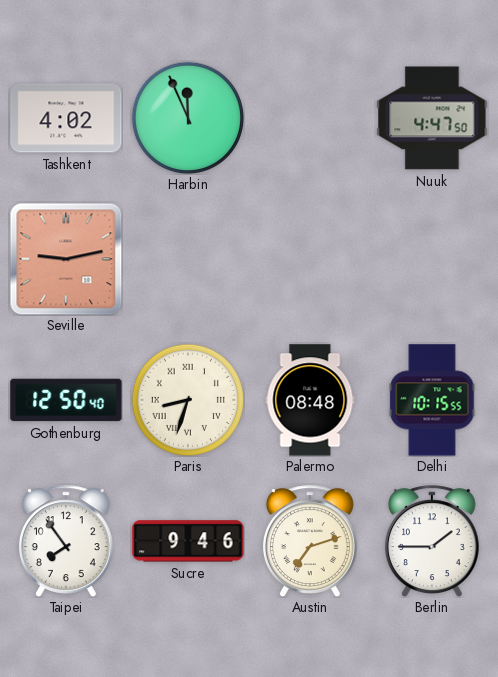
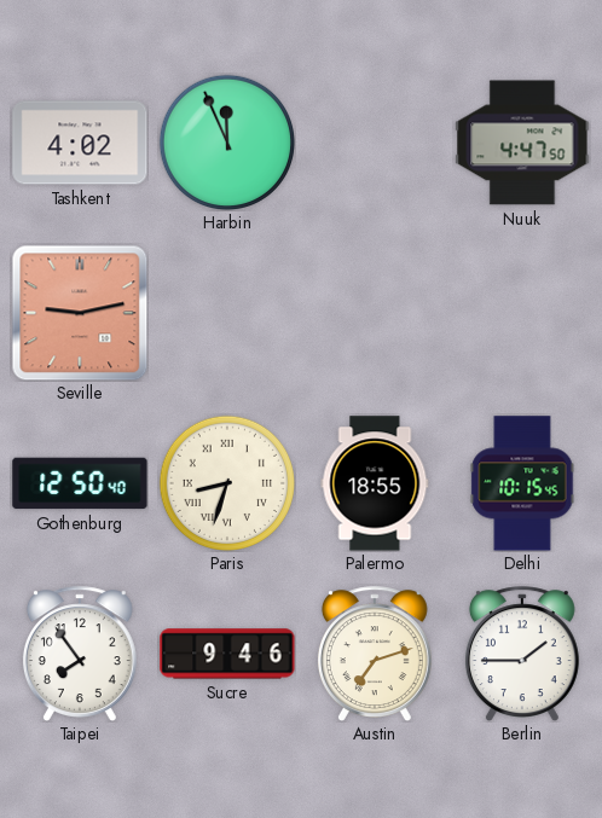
Palermo: 08:48 -> 18:55
Delhi: 10:15:55 -> 10:15:45
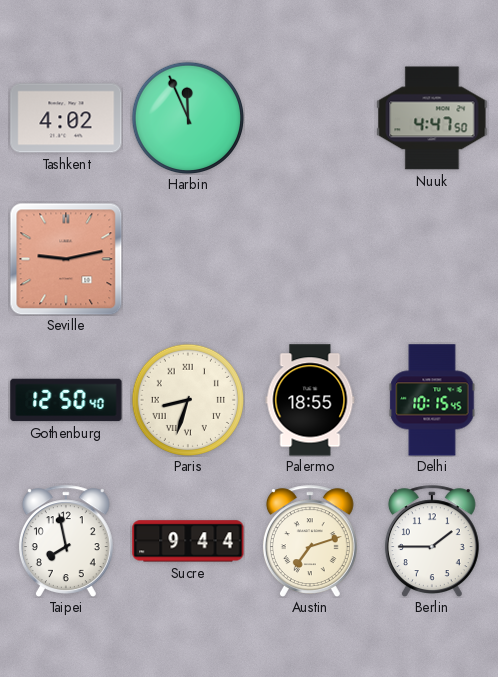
Taipei: 7:54 -> 7:58
Sucre: 9:46 -> 9:44
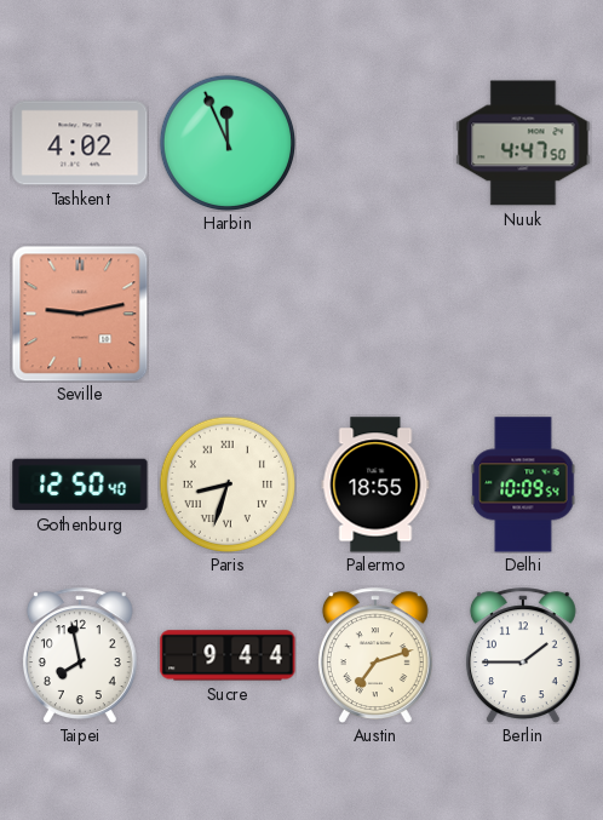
Delhi: 10:15 -> 10:09
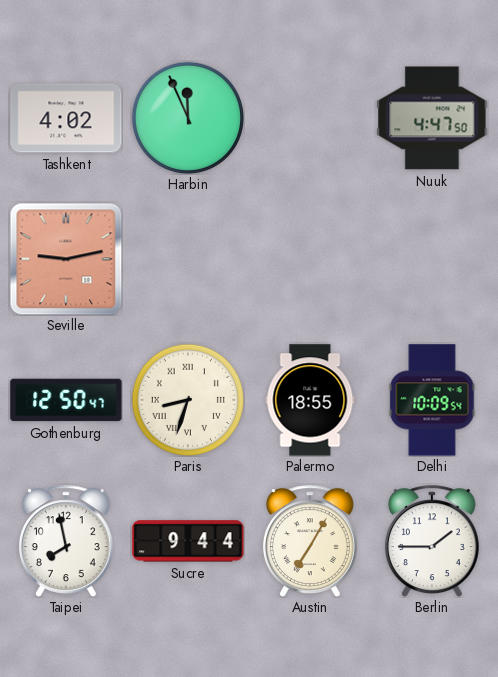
Gothenburg: 12:50:40 -> 12:50:47
Austin: 7:12 -> 7:05
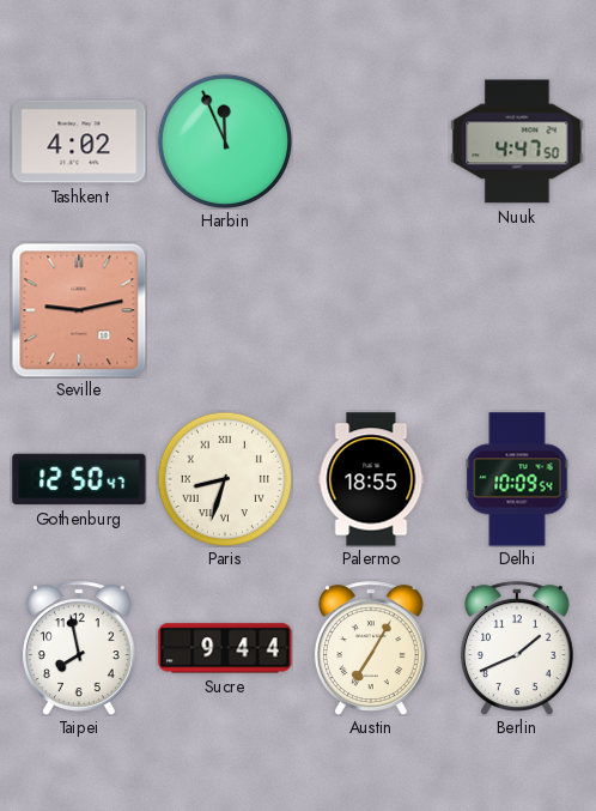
Berlin: 1:45 -> 1:41
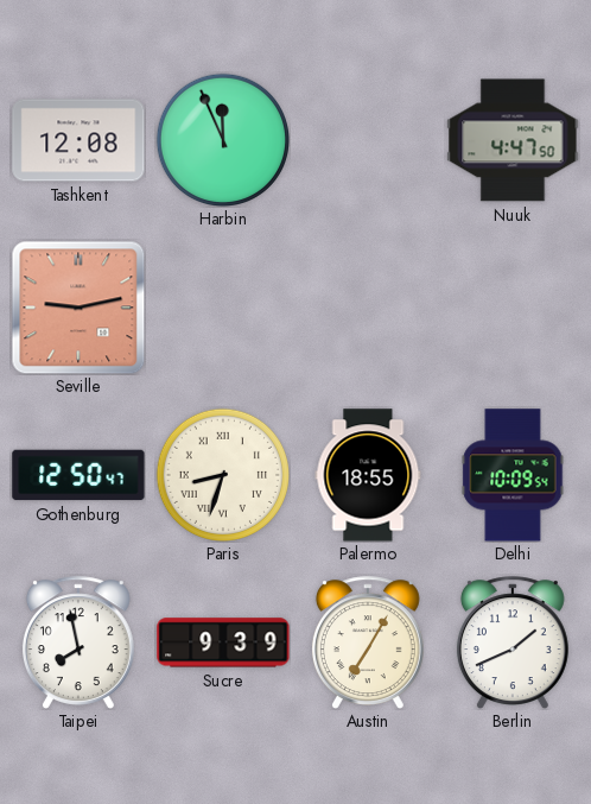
Tashkent: 4:02 -> 12:08
Sucre: 9:44 -> 9:39
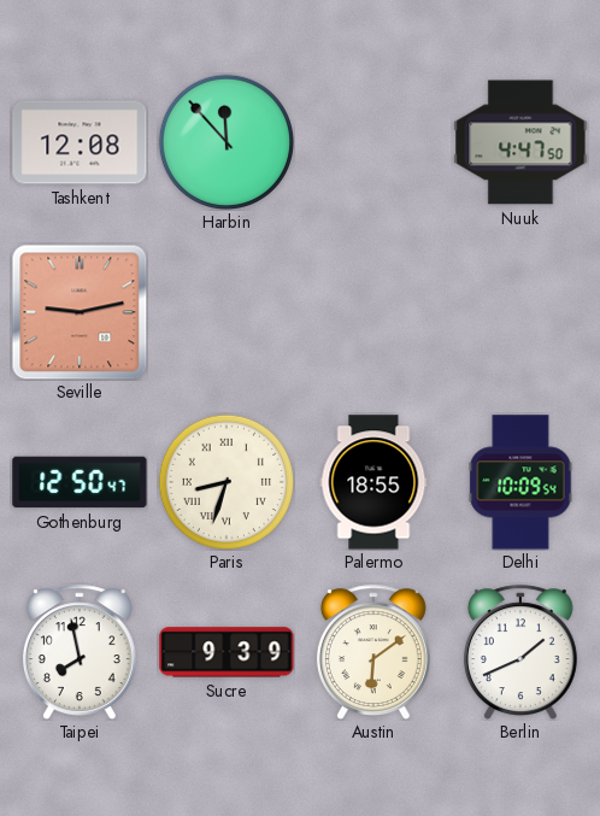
Harbin: 11:56 -> 11:53
Austin: 7:05 -> 6:09
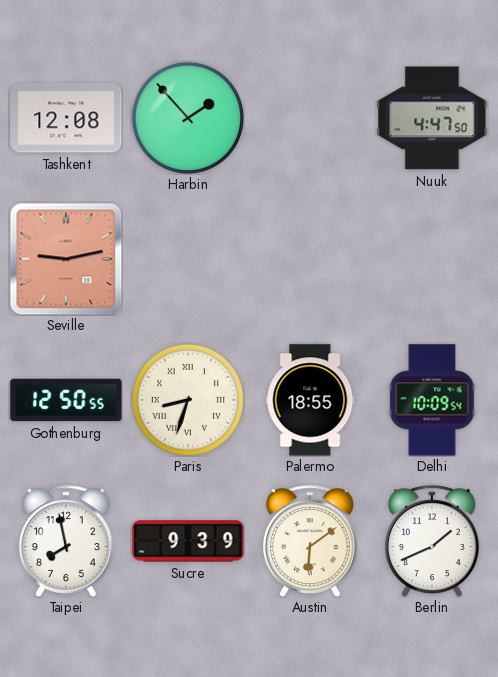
Harbin: 11:53 -> 1:53
Gothenburg: 12:50:47 -> 12:50:55
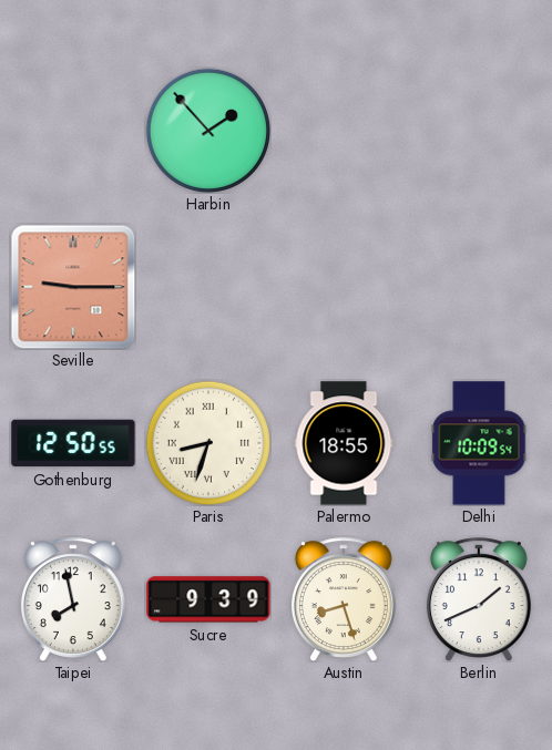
Tashkent: 12:08 -> none
Nuuk: 4:47 -> none
Seville: 9:13 -> 9:15
Austin: 6:09 -> 8:27
